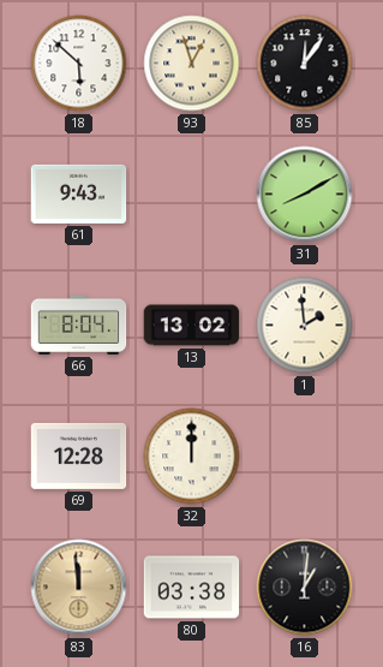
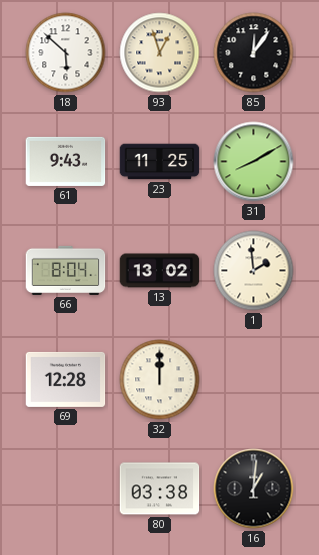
23: none -> 11:25
83: 11:59 -> none
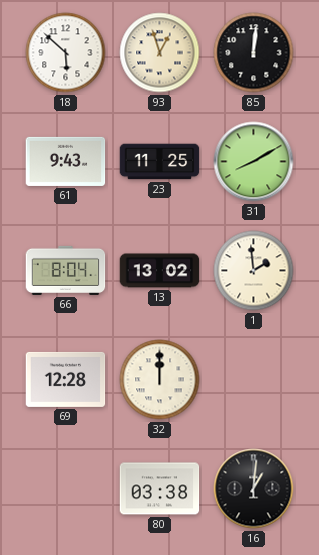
85: 12:06 -> 12:01
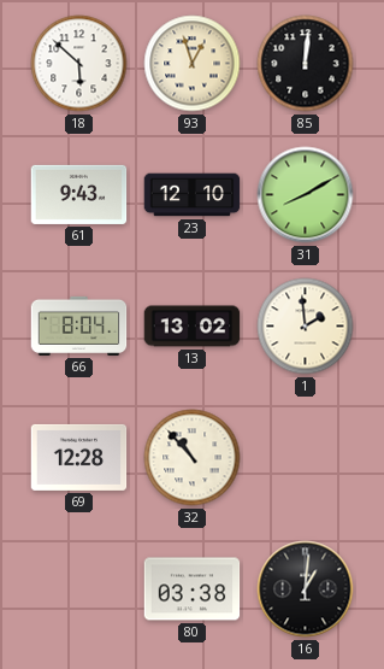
23: 11:25 -> 12:10
32: 12:00 -> 10:53
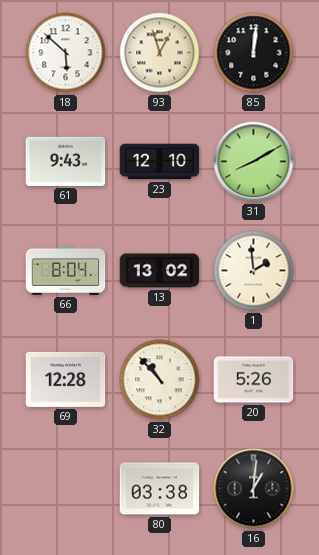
20: none -> 5:26
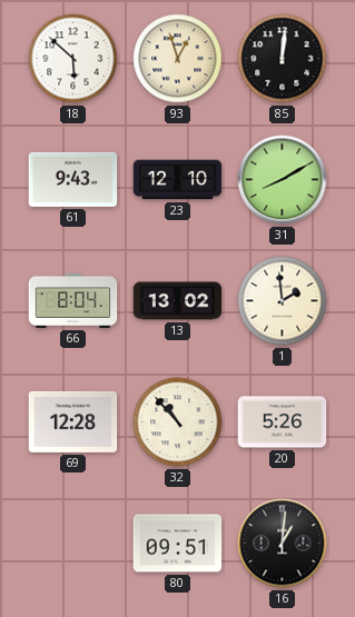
80: 03:38 -> 09:51
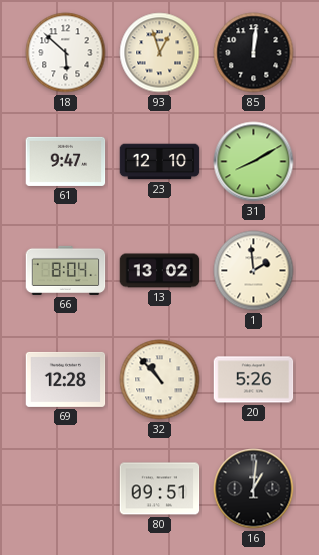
61: 9:43 -> 9:47
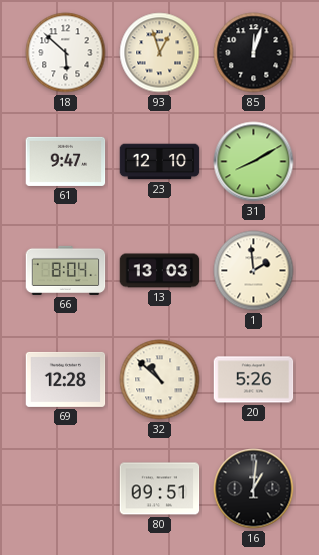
85: 12:01 -> 12:03
13: 13:02 -> 13:03
32: 10:53 -> 10:52
